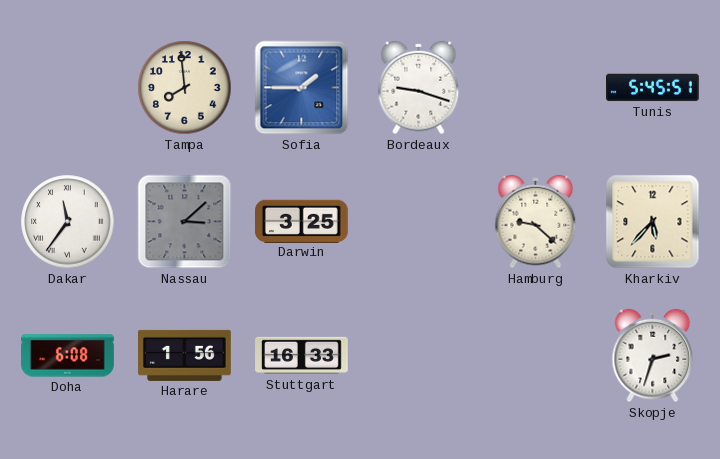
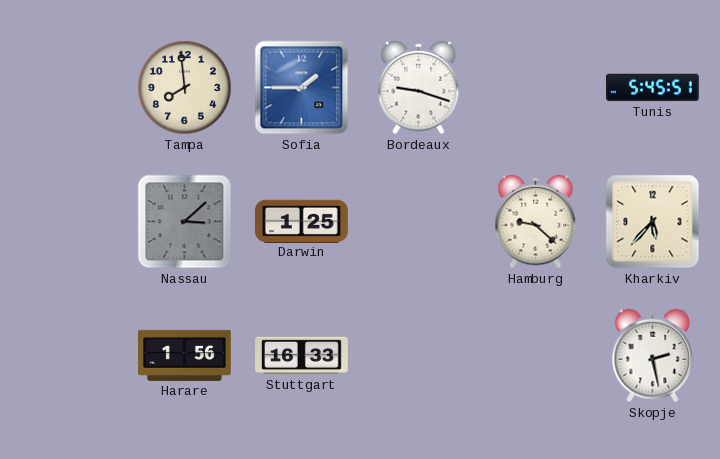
Dakar: 11:36 -> none
Darwin: 3:25 -> 1:25
Doha: 6:08 -> none
Skopje: 2:33 -> 2:28
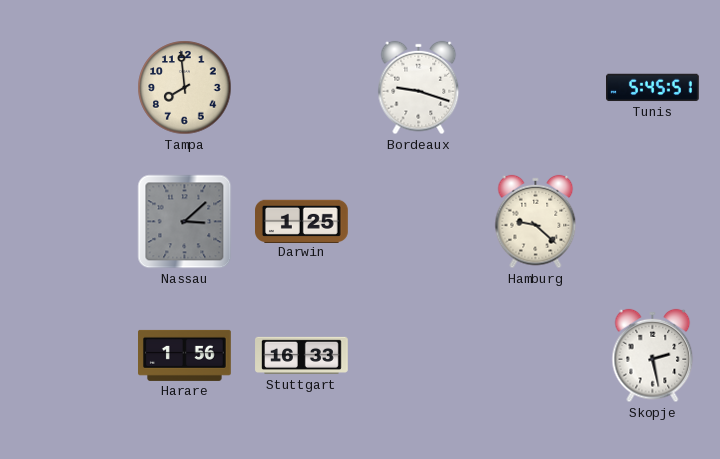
Sofia: 1:45 -> none
Kharkiv: 5:37 -> none
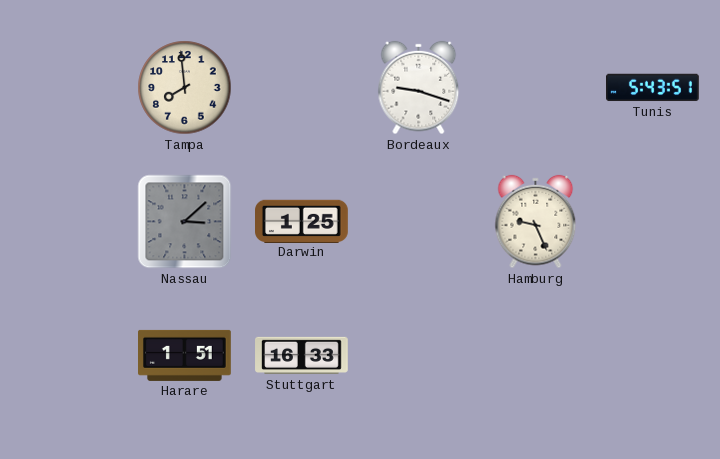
Tunis: 5:45 -> 5:43
Hamburg: 9:22 -> 9:26
Harare: 1:56 -> 1:51
Skopje: 2:28 -> none
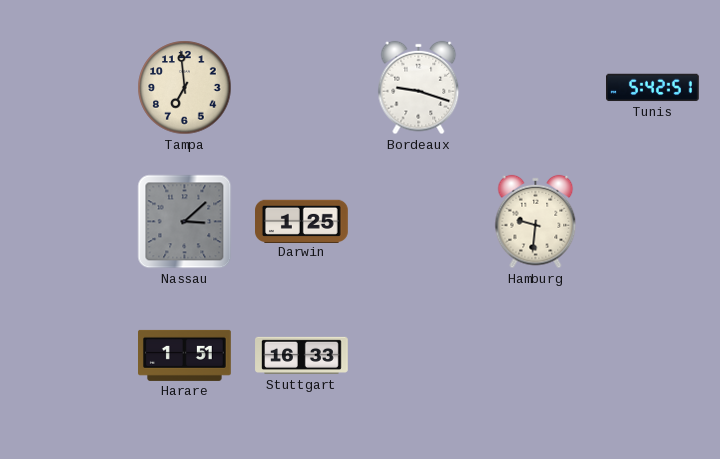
Tampa: 7:59 -> 6:59
Tunis: 5:43 -> 5:42
Hamburg: 9:26 -> 9:31
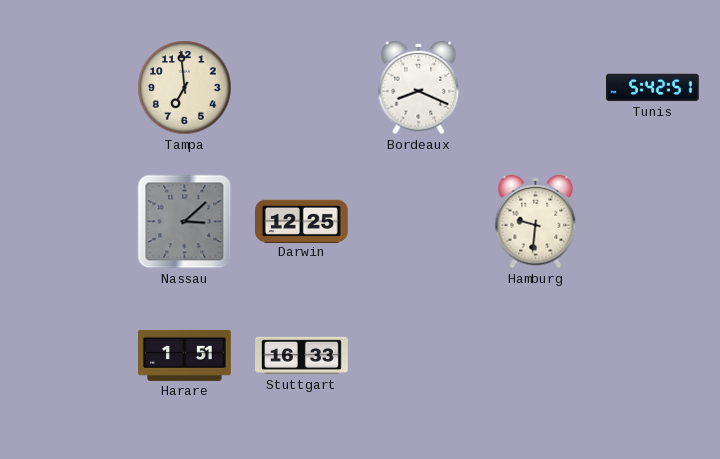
Bordeaux: 9:18 -> 8:19
Darwin: 1:25 -> 12:25
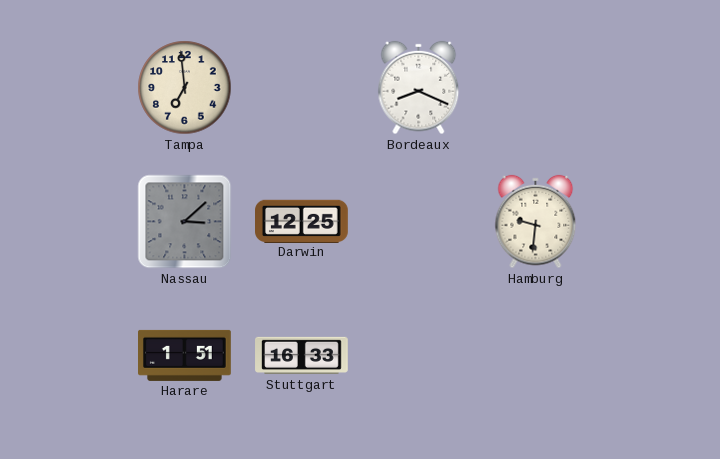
Tunis: 5:42 -> none
